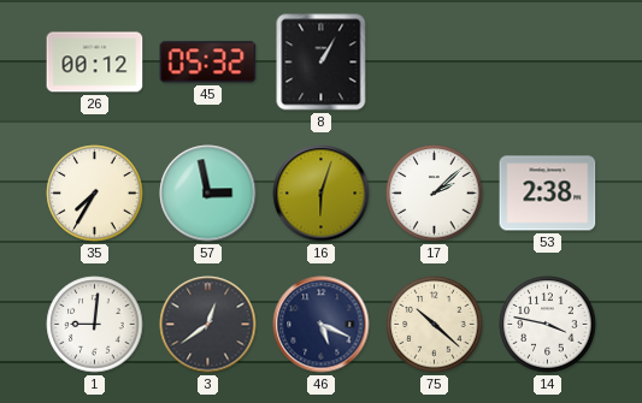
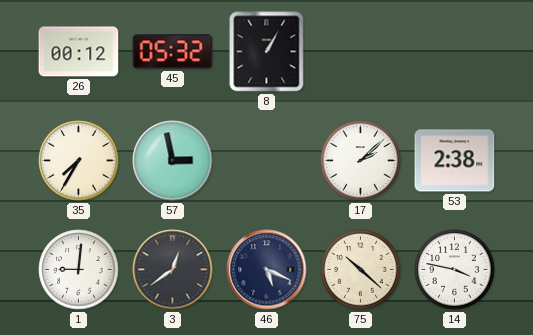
16: 6:03 -> none
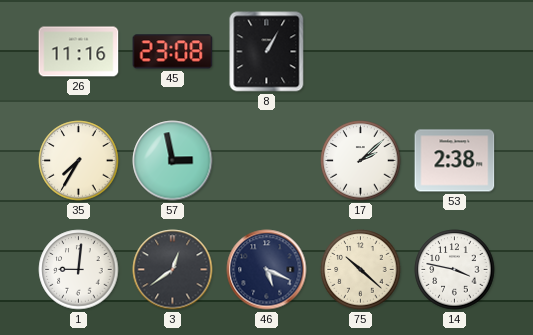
26: 00:12 -> 11:16
45: 05:32 -> 23:08
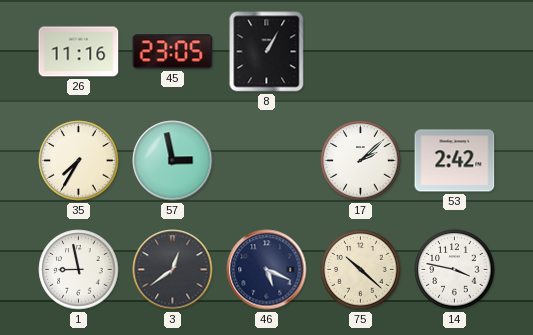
45: 23:08 -> 23:05
53: 2:38 -> 2:42
1: 9:01 -> 8:58
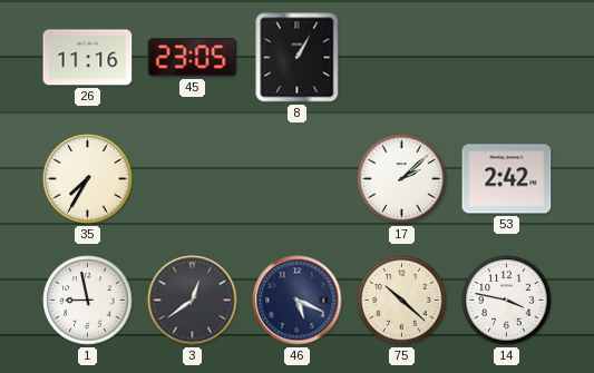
57: 2:58 -> none
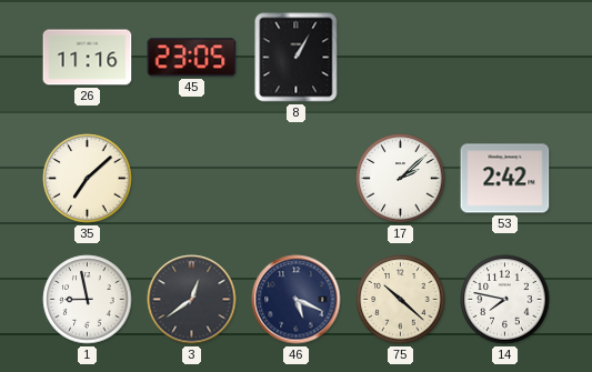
35: 7:35 -> 7:08
14: 3:47 -> 7:47
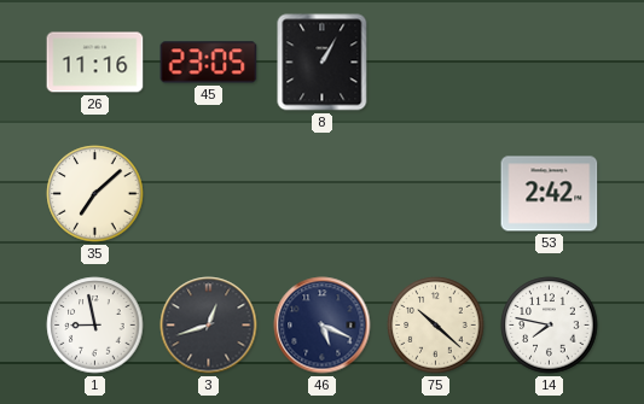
17: 2:08 -> none
3: 12:39 -> 12:42
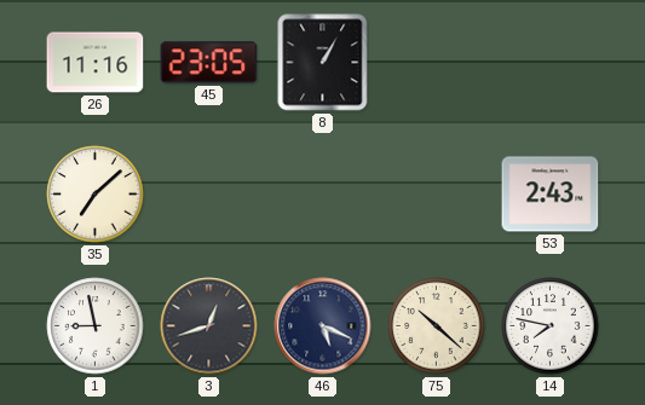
53: 2:42 -> 2:43
